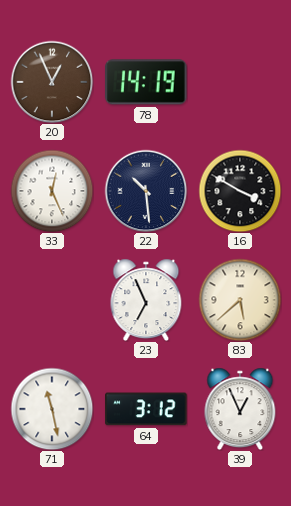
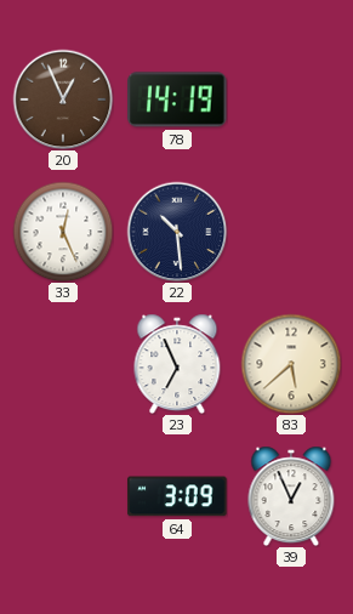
16: 3:50 -> none
71: 11:28 -> none
64: 3:12 -> 3:09
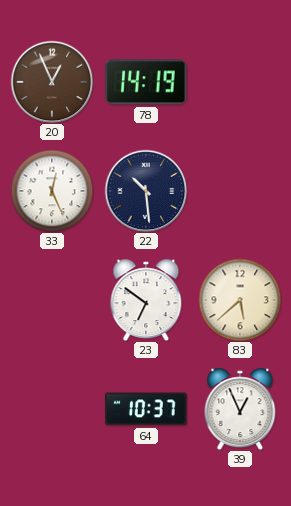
23: 6:56 -> 6:51
64: 3:09 -> 10:37
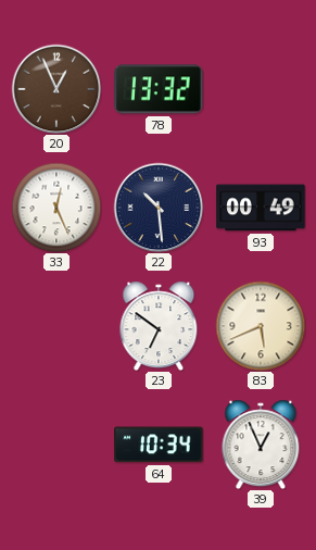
78: 14:19 -> 13:32
93: none -> 00:49
83: 5:38 -> 5:41
64: 10:37 -> 10:34
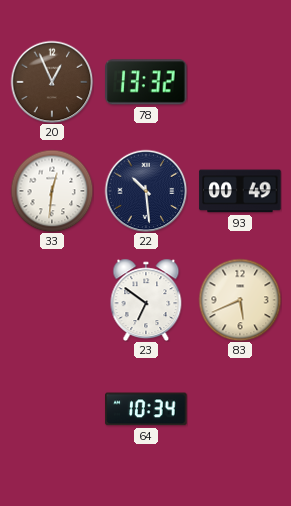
33: 12:26 -> 12:31
39: 12:56 -> none
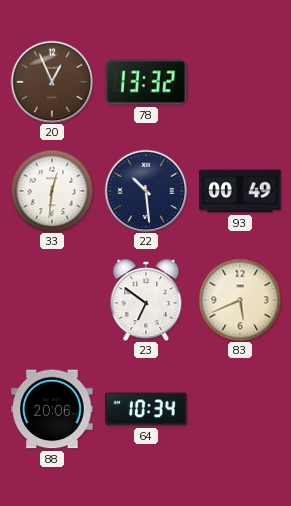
88: none -> 20:06
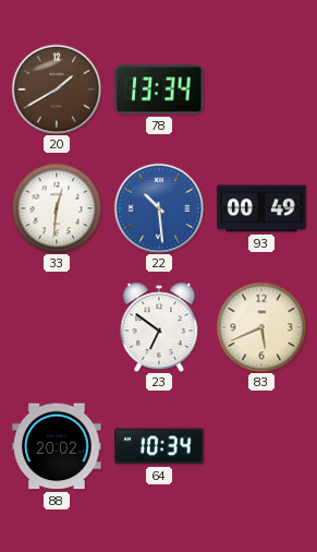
20: 12:56 -> 1:40
78: 13:32 -> 13:34
22 dial: navy -> blue
88: 20:06 -> 20:02
